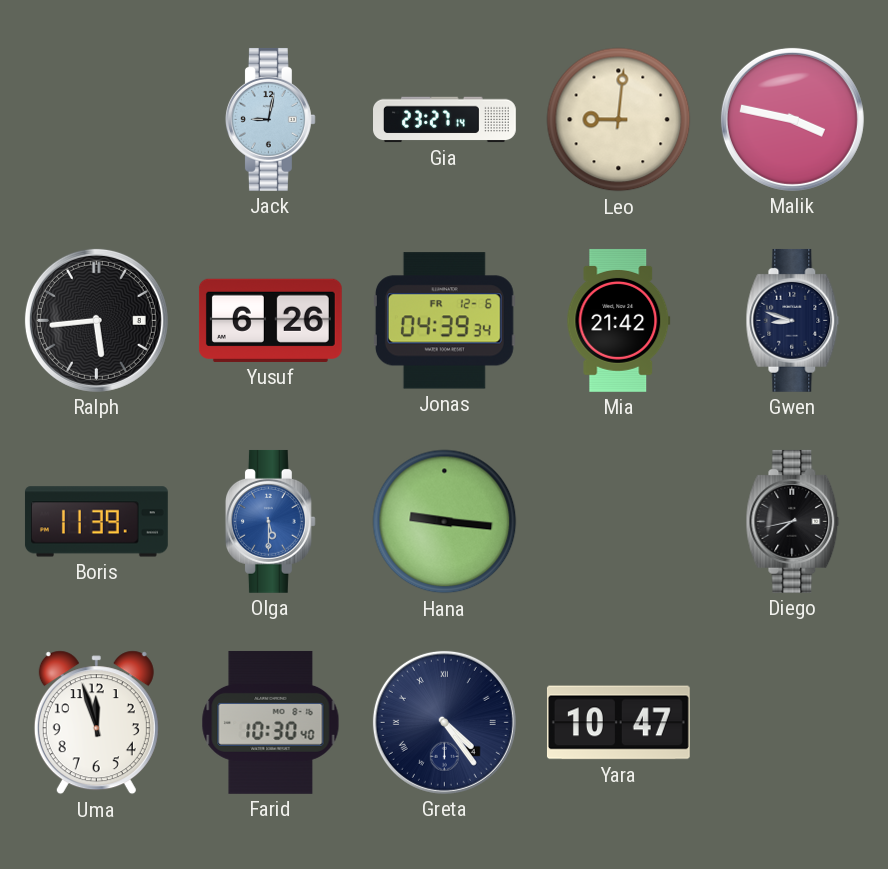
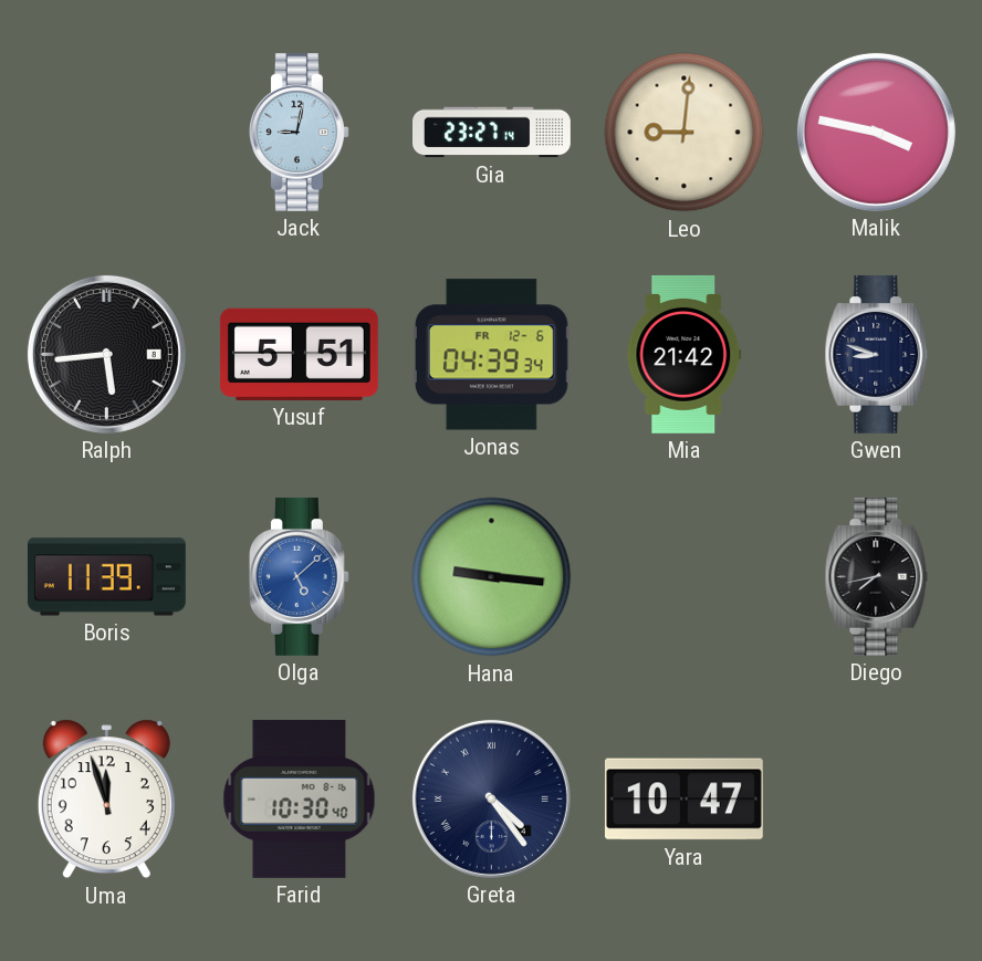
Yusuf: 6:26 -> 5:51
Olga: 5:30 -> 5:08
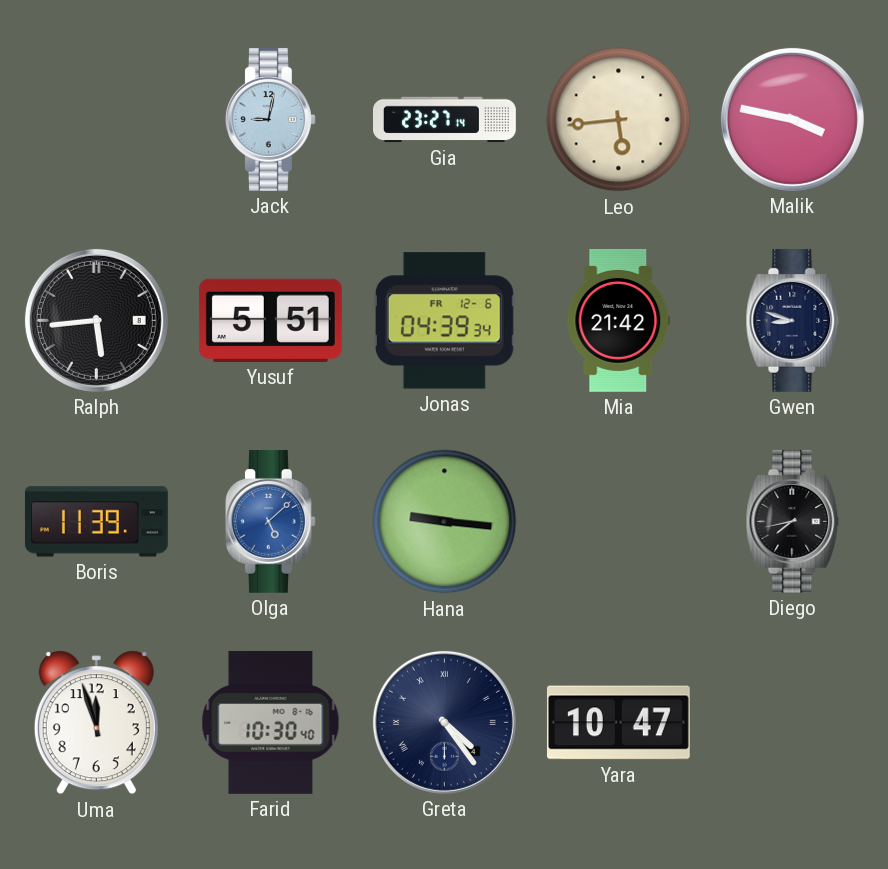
Leo: 9:01 -> 5:44
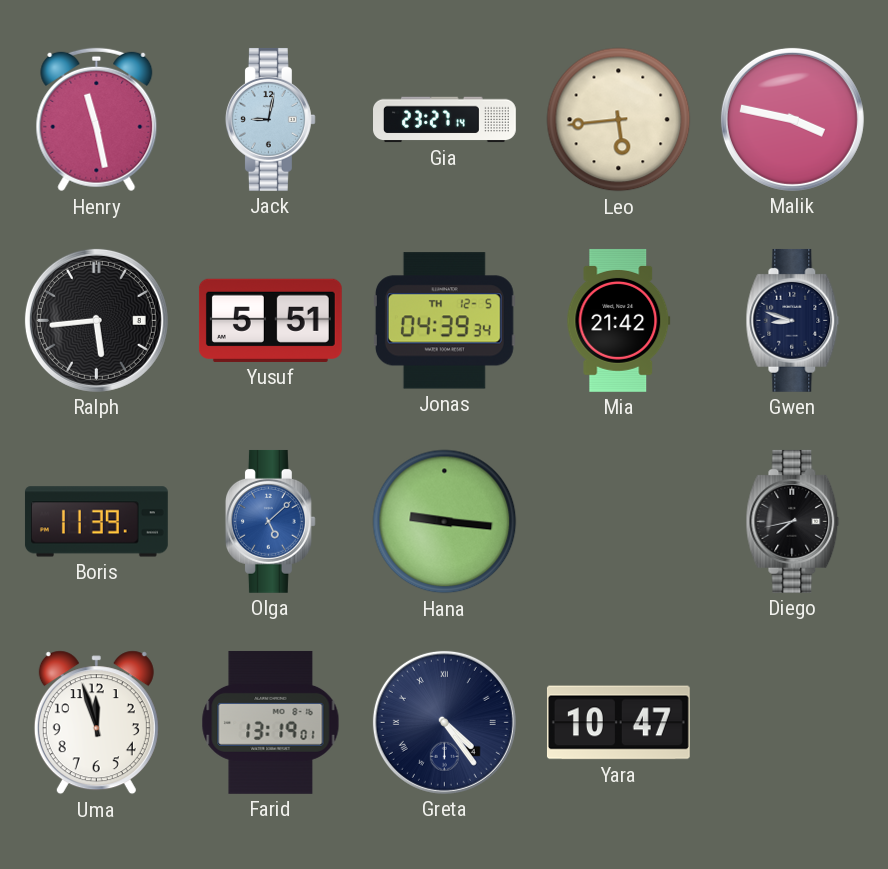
Henry: none -> 11:28
Jonas date: FR 12-6 -> TH 12-5
Farid: 10:30 -> 13:19
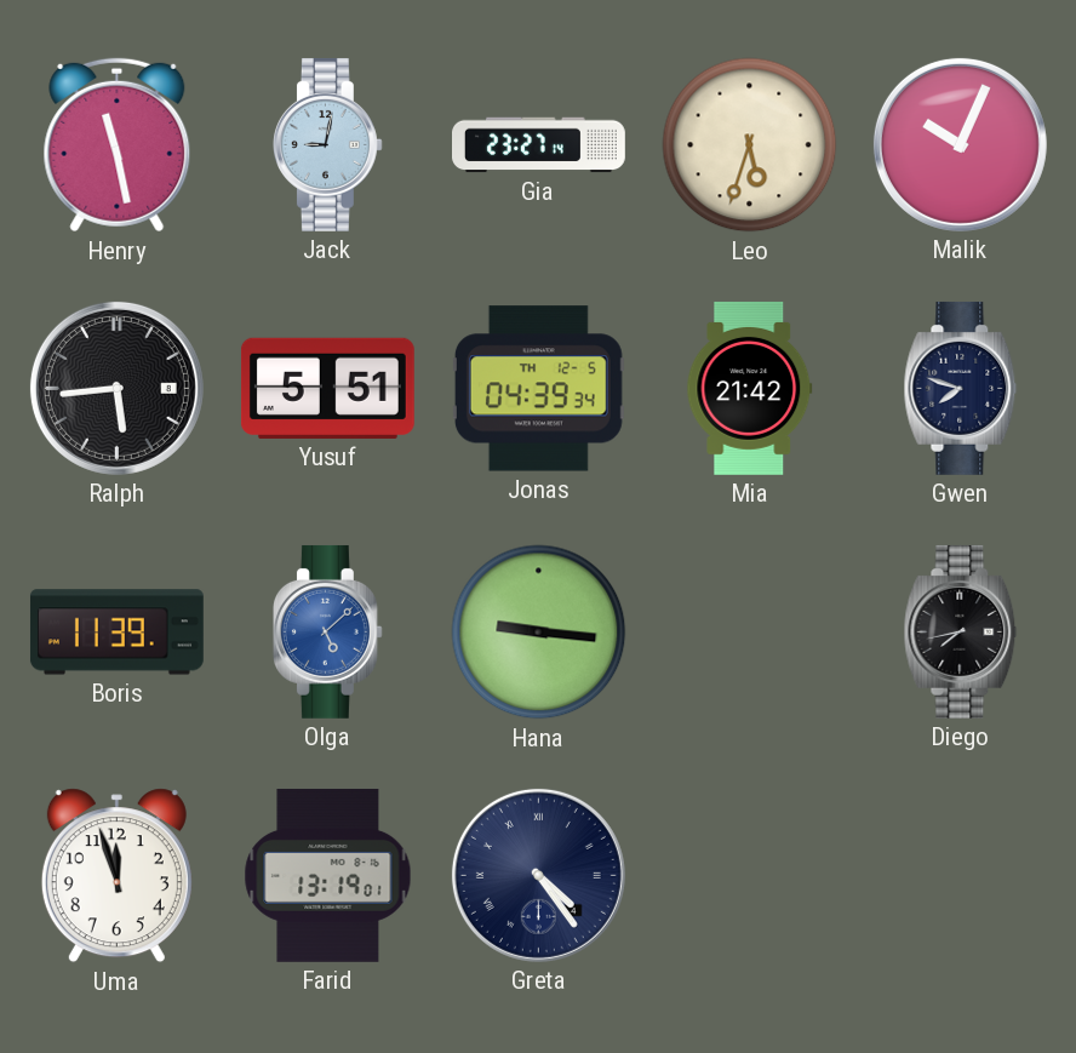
Leo: 5:44 -> 5:33
Malik: 3:47 -> 10:04
Gwen: 8:48 -> 7:48
Yara: 10:47 -> none
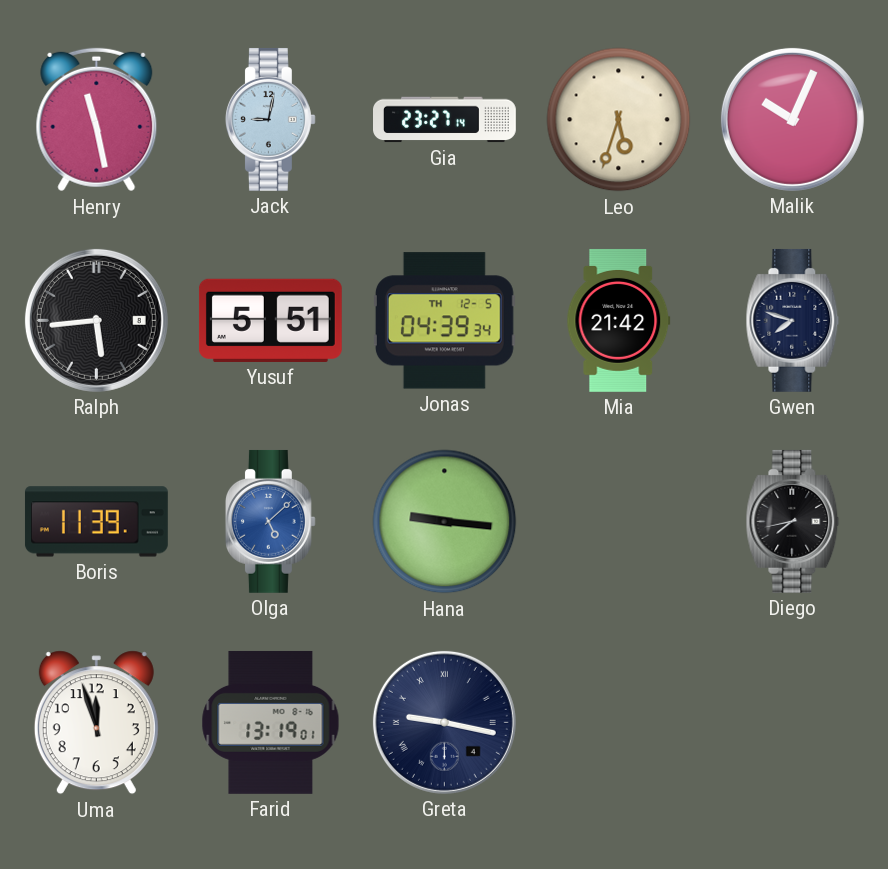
Greta: 4:24 -> 9:17
